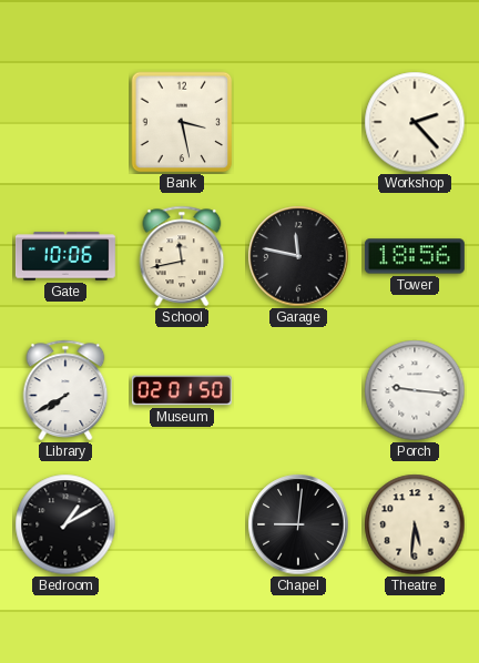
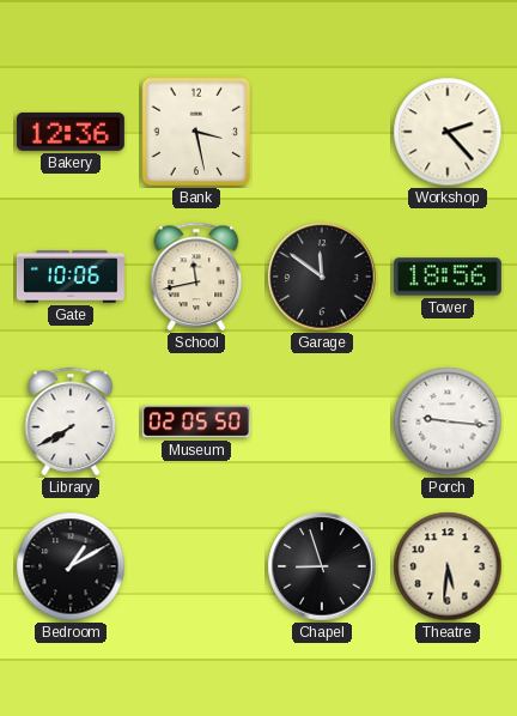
Bakery: none -> 12:36
Garage: 11:47 -> 11:51
Museum: 02:01 -> 02:05
Chapel: 9:01 -> 8:57
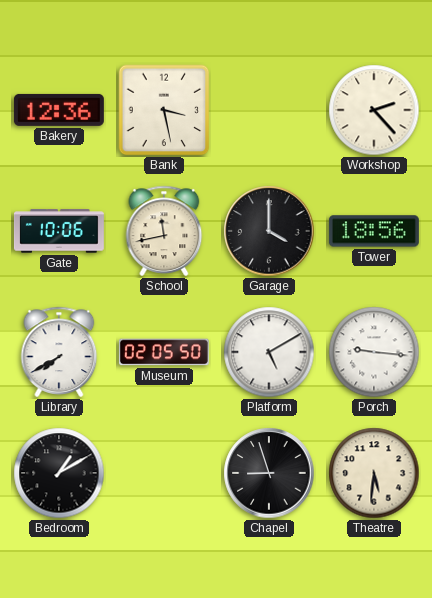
Garage: 11:51 -> 4:00
Platform: none -> 5:10
